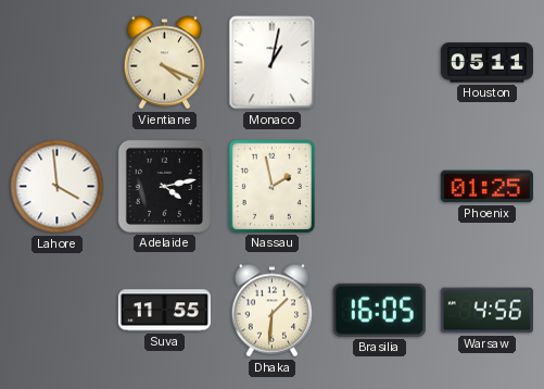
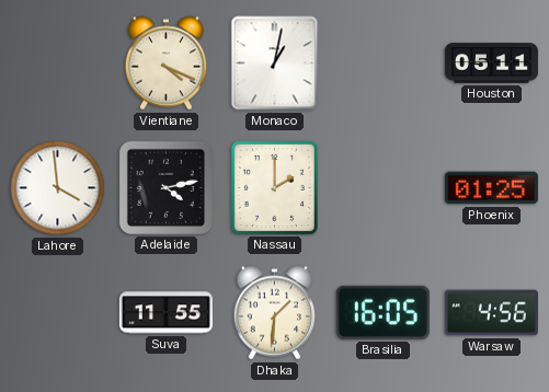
Nassau: 1:58 -> 2:00
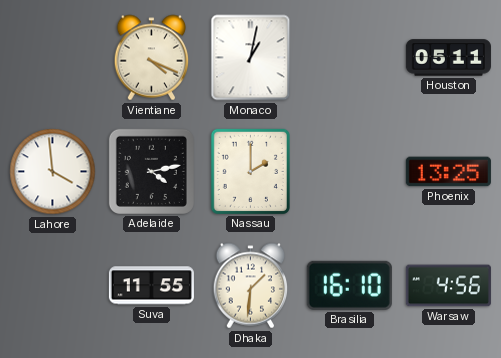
Phoenix: 01:25 -> 13:25
Brasilia: 16:05 -> 16:10
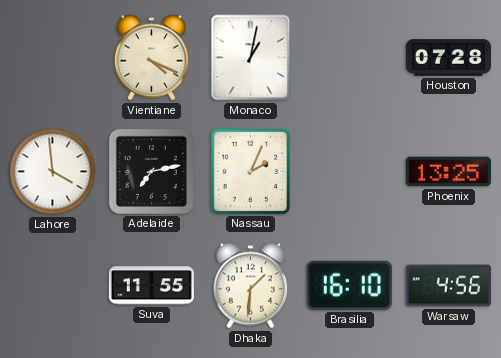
Houston: 05:11 -> 07:28
Adelaide: 4:13 -> 7:13
Nassau: 2:00 -> 2:04
